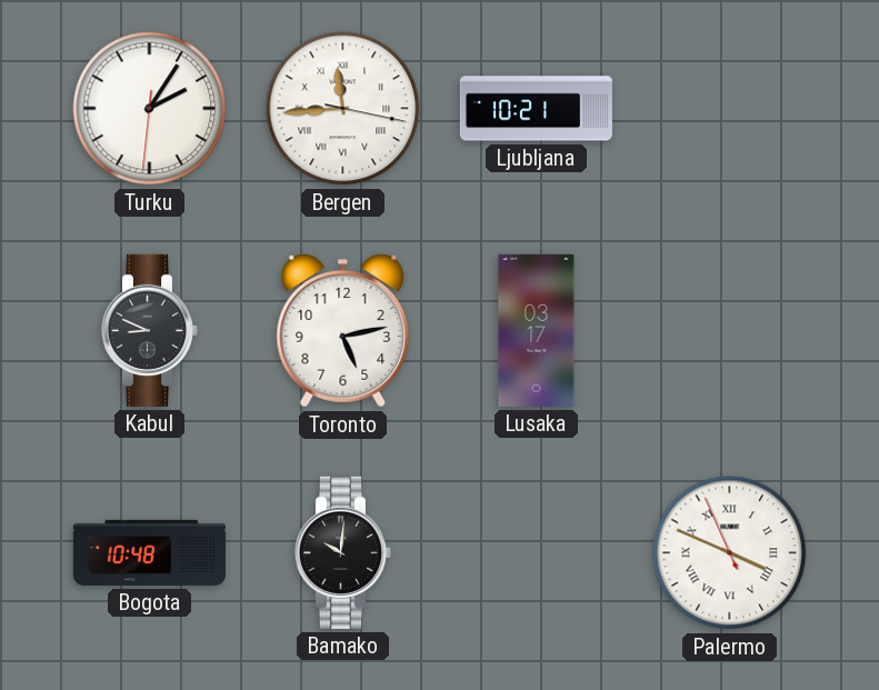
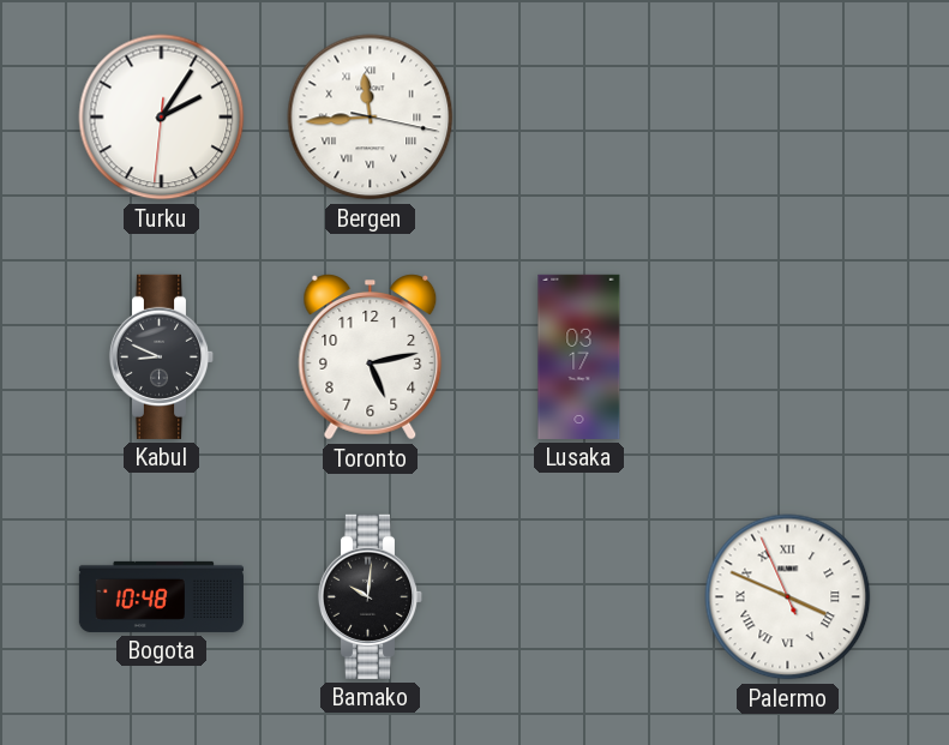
Ljubljana: 10:21 -> none
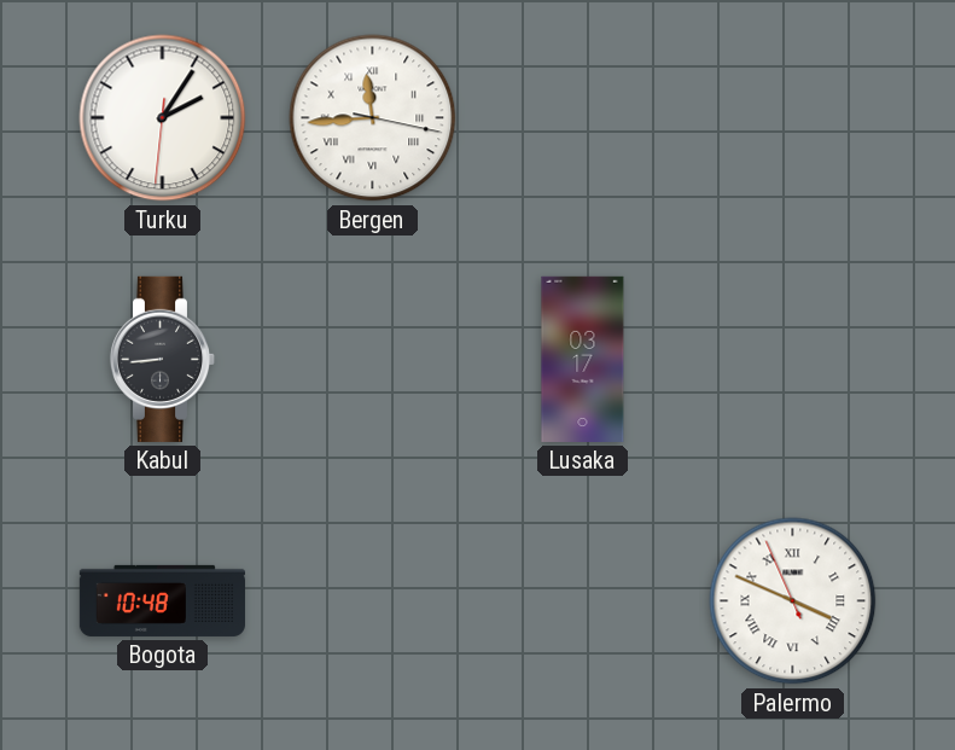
Kabul: 8:49 -> 8:44
Toronto: 5:13 -> none
Bamako: 10:01 -> none
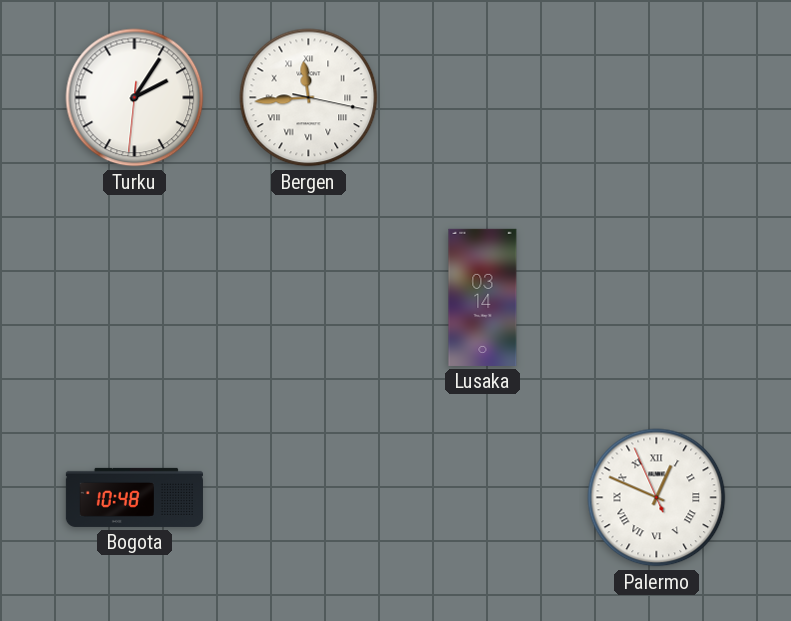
Kabul: 8:44 -> none
Lusaka: 03:17 -> 03:14
Palermo: 3:48 -> 12:48
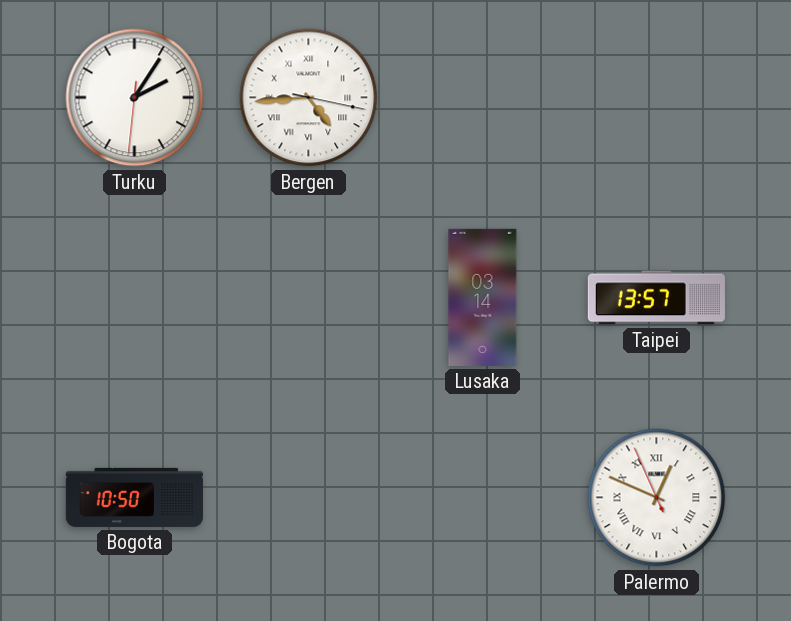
Bergen: 11:44 -> 4:44
Taipei: none -> 13:57
Bogota: 10:48 -> 10:50
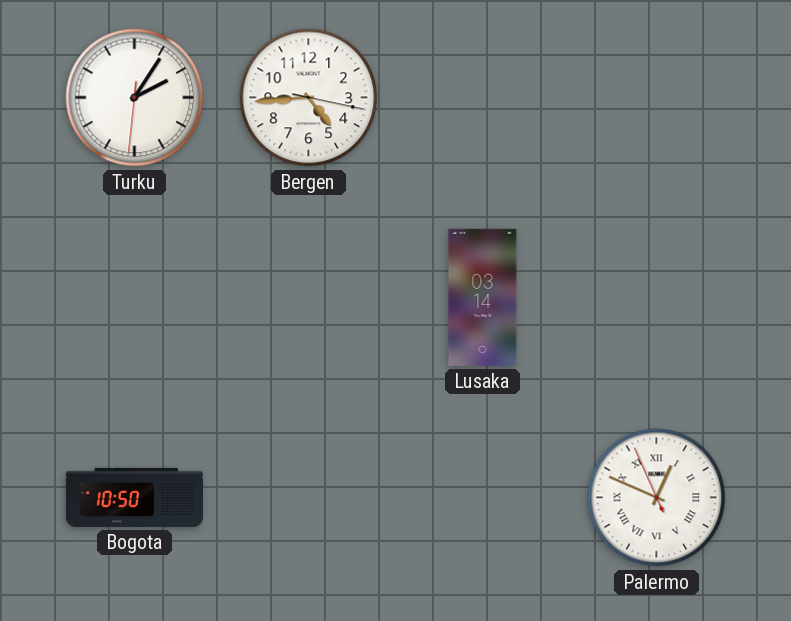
Bergen numerals: Roman -> Arabic
Taipei: 13:57 -> none
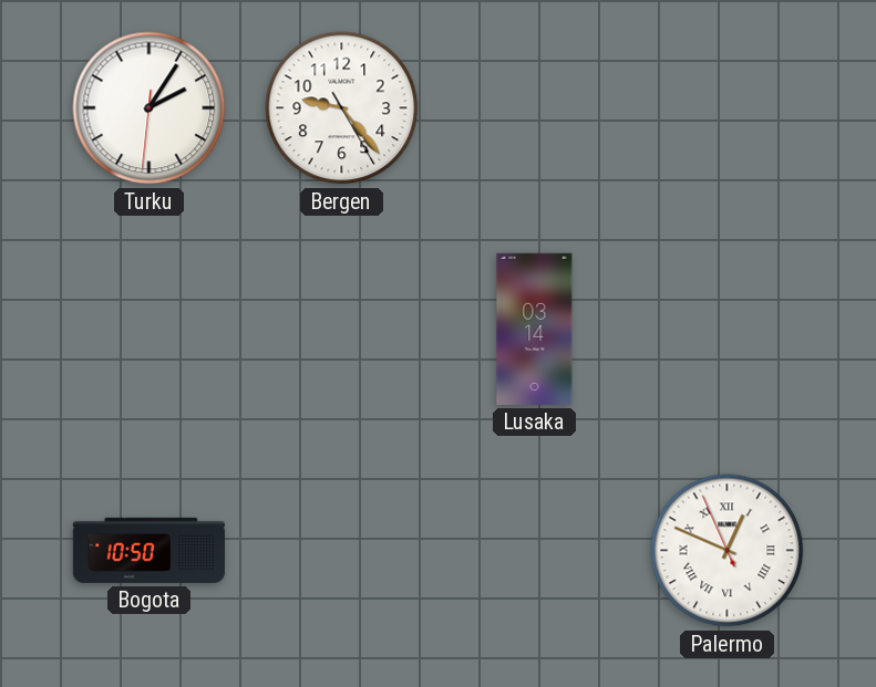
Bergen: 4:44 -> 9:23
